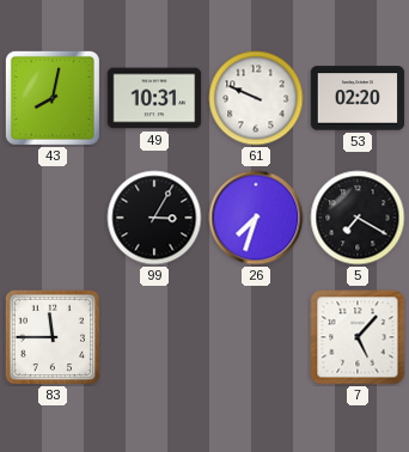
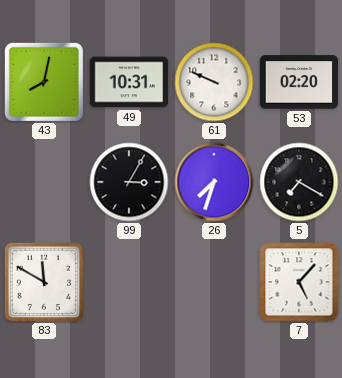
83: 11:45 -> 11:50
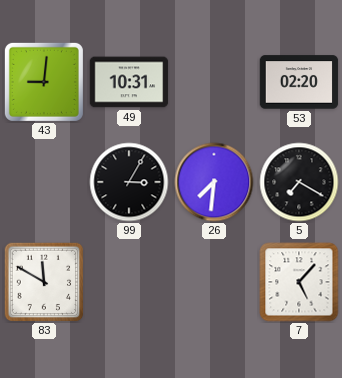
43: 8:02 -> 9:01
61: 9:49 -> none
26: 7:33 -> 7:31
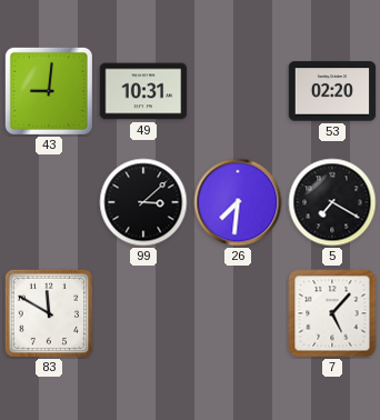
99: 3:05 -> 3:08
